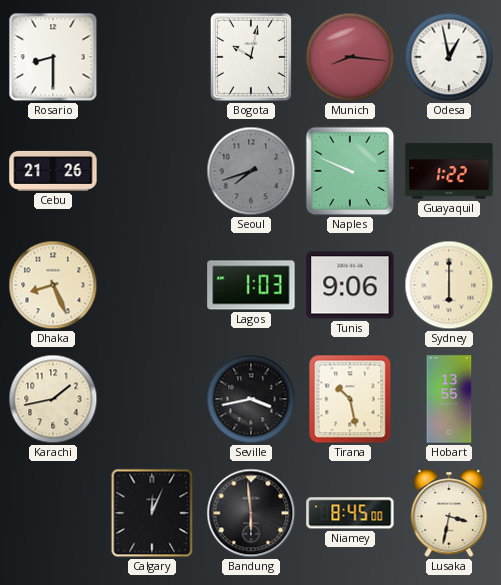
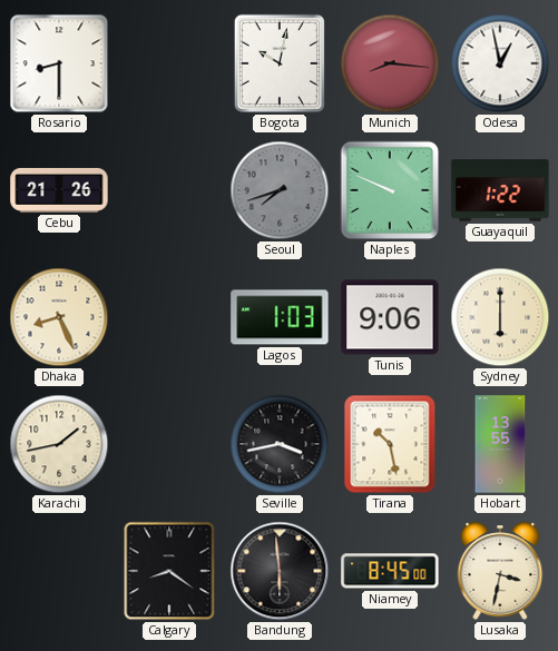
Calgary: 12:04 -> 8:21
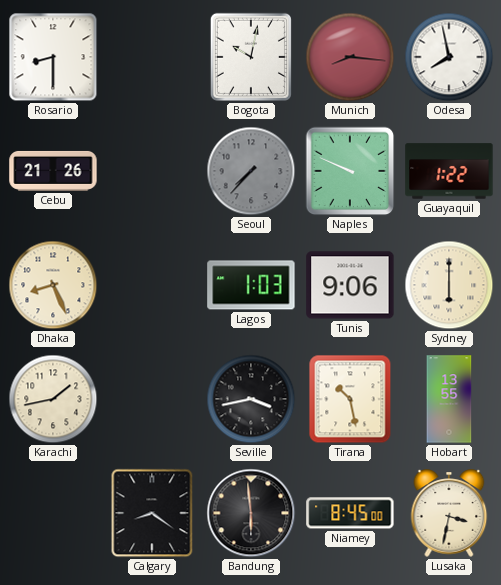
Odesa: 12:58 -> 7:58
Seoul: 7:42 -> 7:37
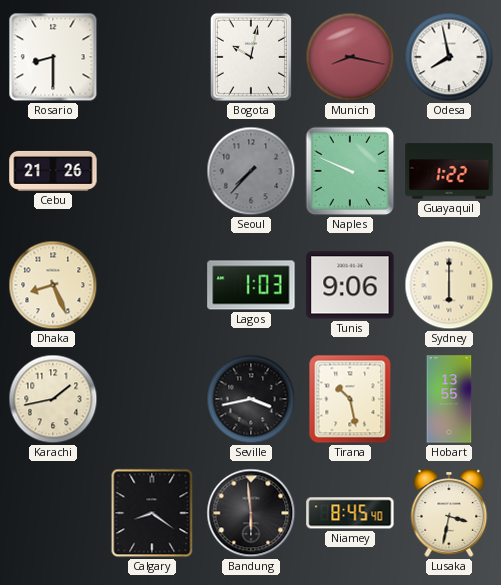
Munich: 8:16 -> 8:17
Niamey: 8:45:00 -> 8:45:40
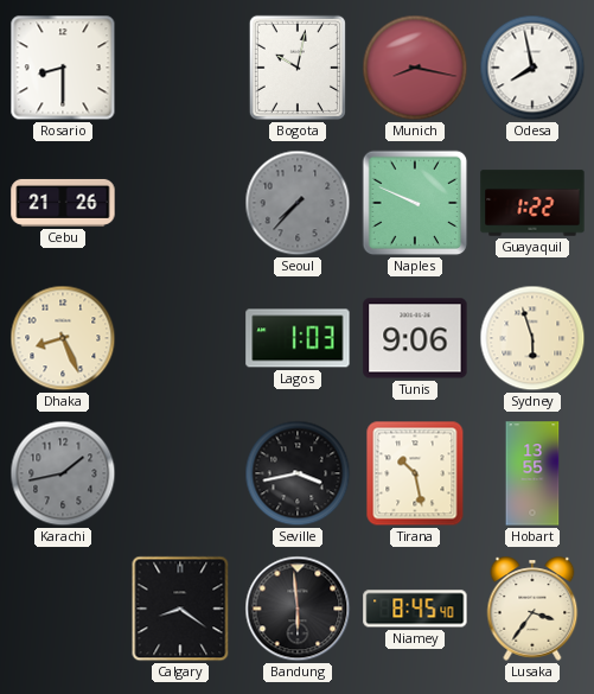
Sydney: 6:00 -> 5:57
Karachi dial: cream -> grey
Lusaka: 3:32 -> 3:36
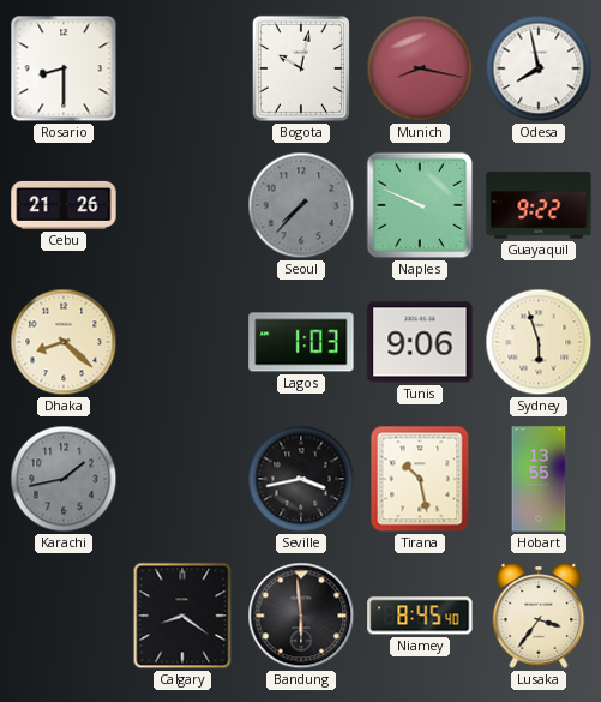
Guayaquil: 1:22 -> 9:22
Dhaka: 8:26 -> 8:22
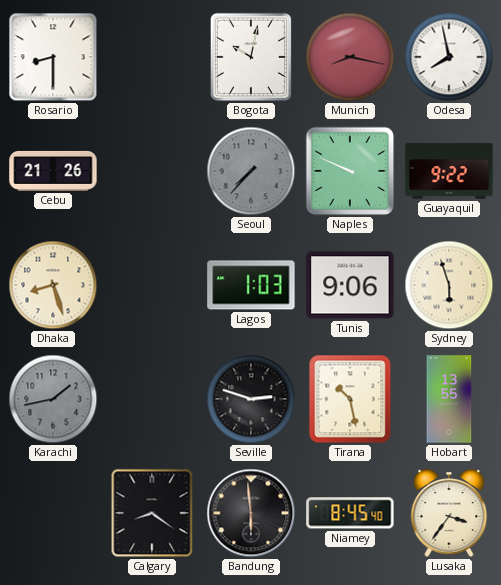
Dhaka: 8:22 -> 8:27
Seville: 3:43 -> 2:48
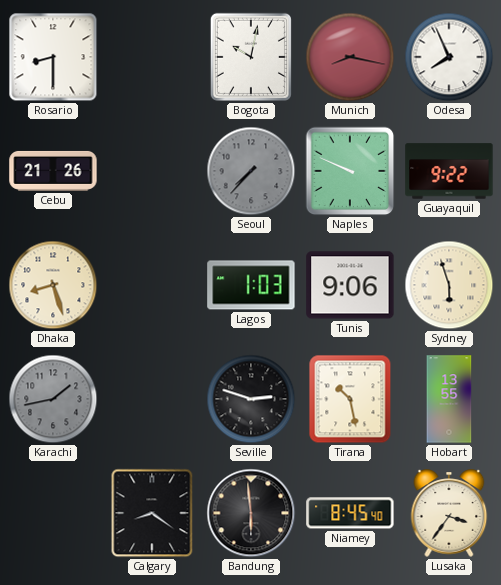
Odesa: 7:58 -> 7:56
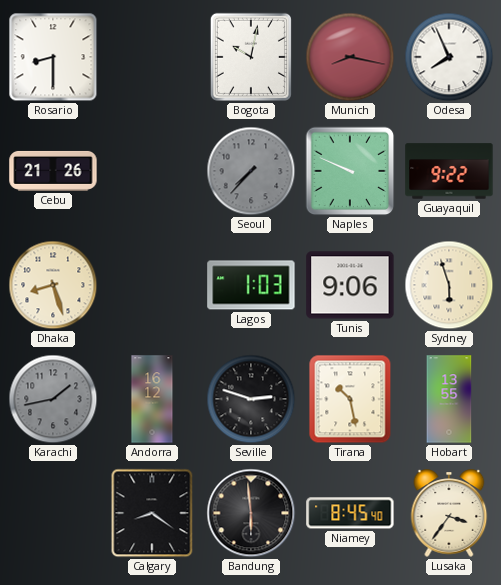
Andorra: none -> 16:12
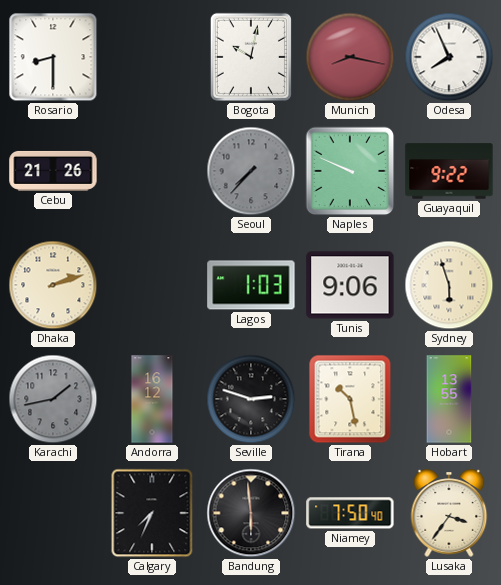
Dhaka: 8:27 -> 2:12
Calgary: 8:21 -> 7:34
Niamey: 8:45 -> 7:50
